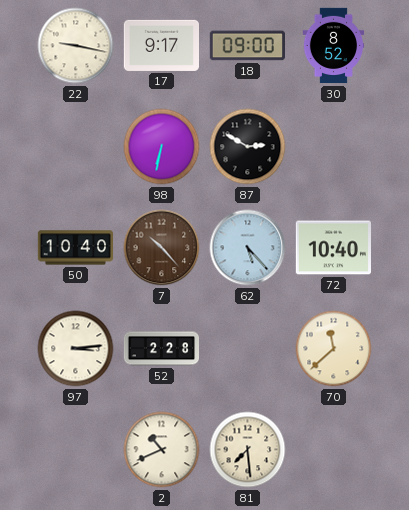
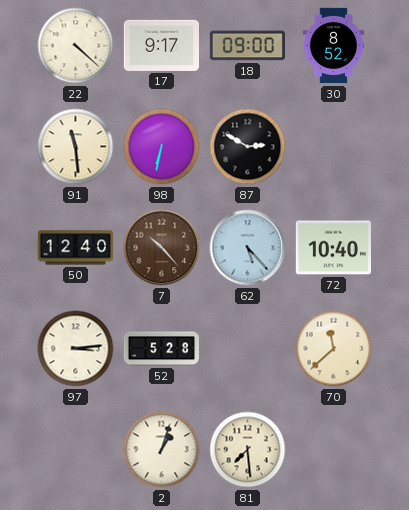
22: 9:17 -> 4:22
91: none -> 11:29
50: 10:40 -> 12:40
52: 2:28 -> 5:28
2: 10:41 -> 1:03
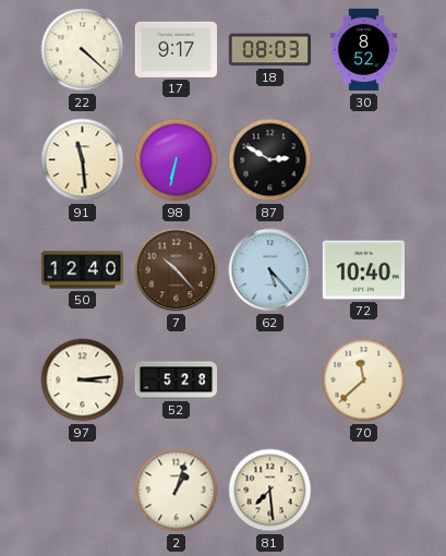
18: 09:00 -> 08:03
